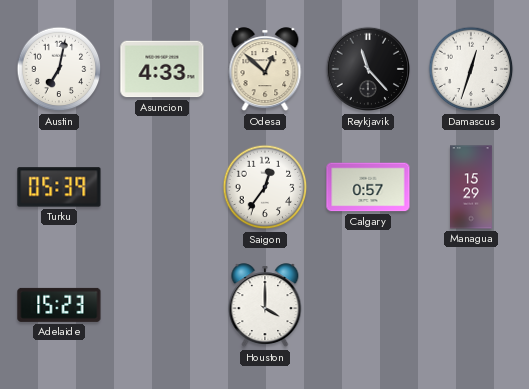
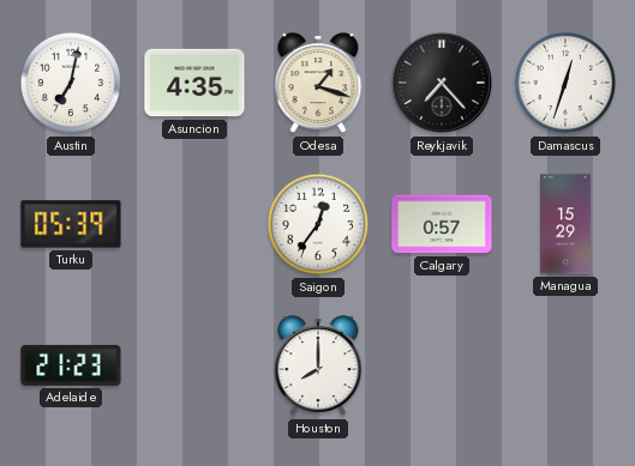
Asuncion: 4:33 -> 4:35
Odesa: 12:52 -> 1:18
Reykjavik: 11:23 -> 7:23
Adelaide: 15:23 -> 21:23
Houston: 4:00 -> 8:00
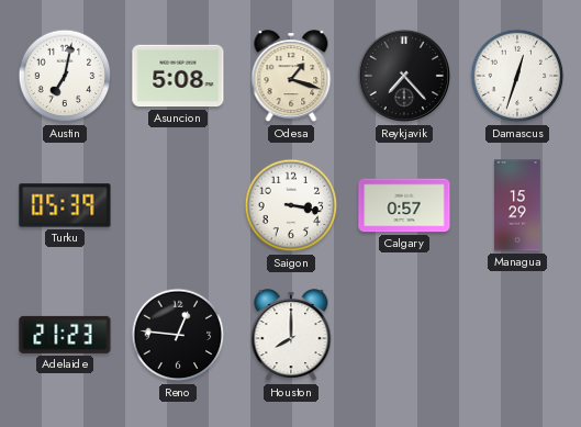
Asuncion: 4:35 -> 5:08
Saigon: 12:36 -> 3:17
Reno: none -> 12:46
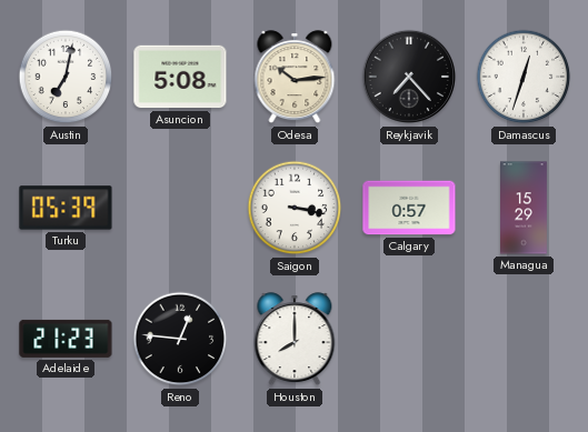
Odesa: 1:18 -> 10:14
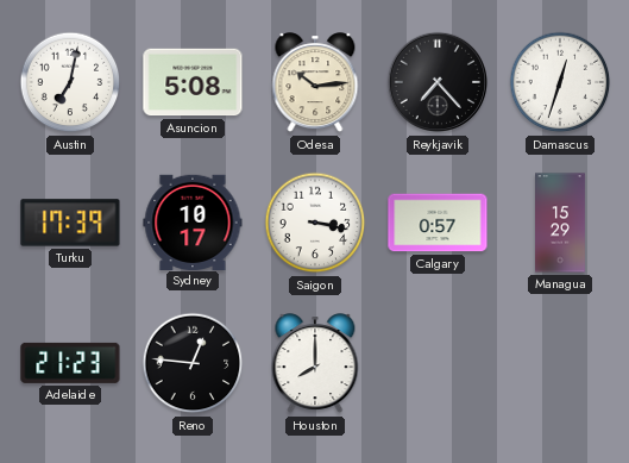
Turku: 05:39 -> 17:39
Sydney: none -> 10:17
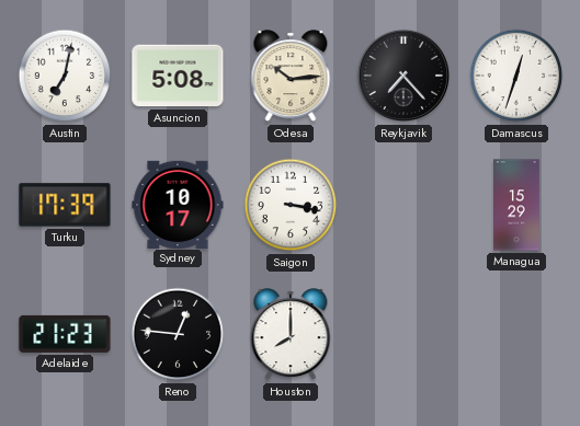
Calgary: 0:57 -> none
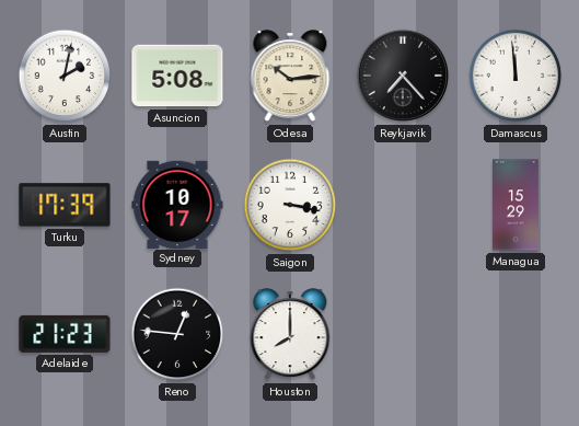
Austin: 7:02 -> 2:02
Damascus: 12:33 -> 11:59
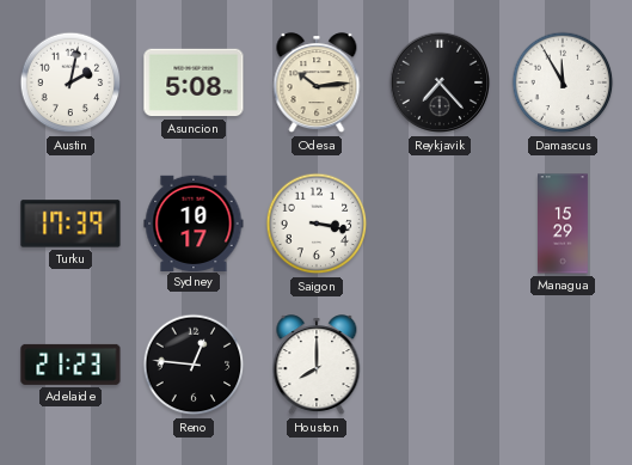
Damascus: 11:59 -> 11:55
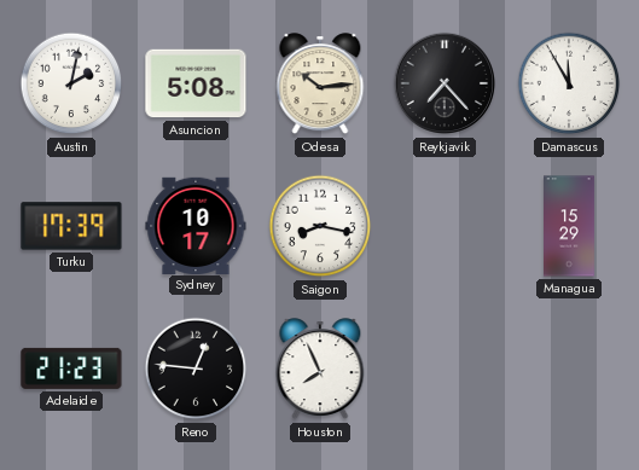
Saigon: 3:17 -> 8:17
Houston: 8:00 -> 7:56
